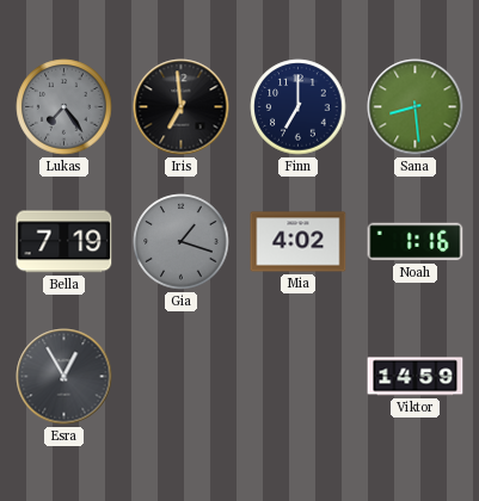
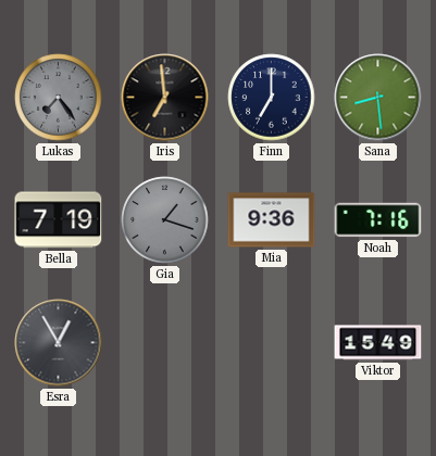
Mia: 4:02 -> 9:36
Noah: 1:16 -> 7:16
Viktor: 14:59 -> 15:49
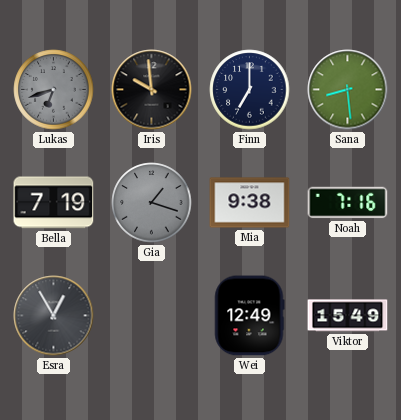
Lukas: 7:24 -> 6:42
Iris: 6:59 -> 9:59
Mia: 9:36 -> 9:38
Wei: none -> 12:49
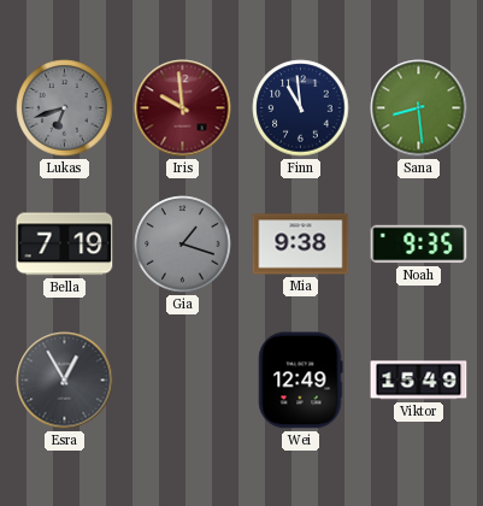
Iris dial: black -> burgundy
Finn: 7:00 -> 10:59
Noah: 7:16 -> 9:35
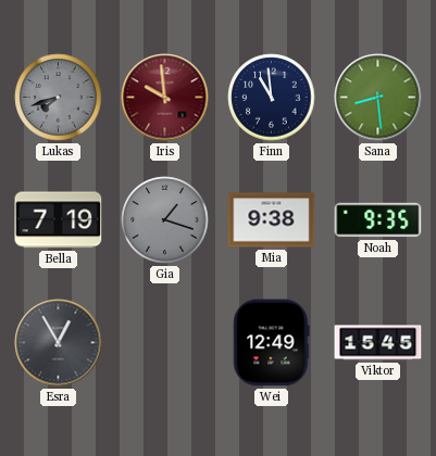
Lukas: 6:42 -> 7:42
Viktor: 15:49 -> 15:45
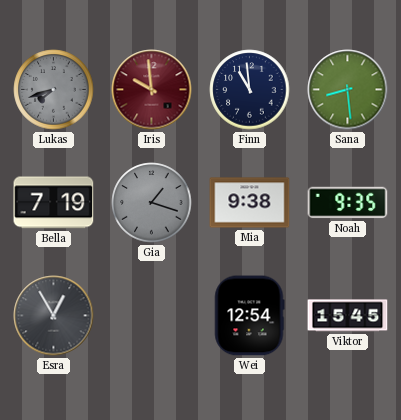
Wei: 12:49 -> 12:54
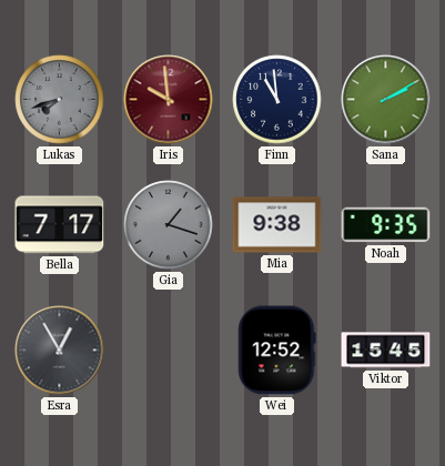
Sana: 8:29 -> 2:10
Bella: 7:19 -> 7:17
Wei: 12:54 -> 12:52
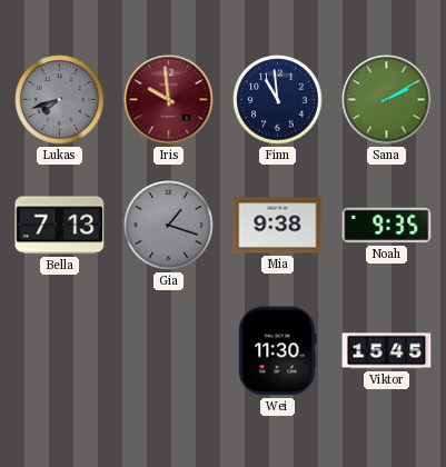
Bella: 7:17 -> 7:13
Esra: 12:55 -> none
Wei: 12:52 -> 11:30
